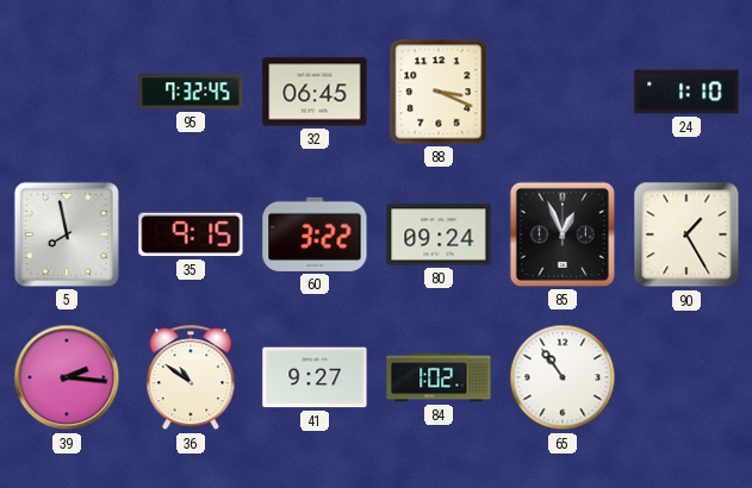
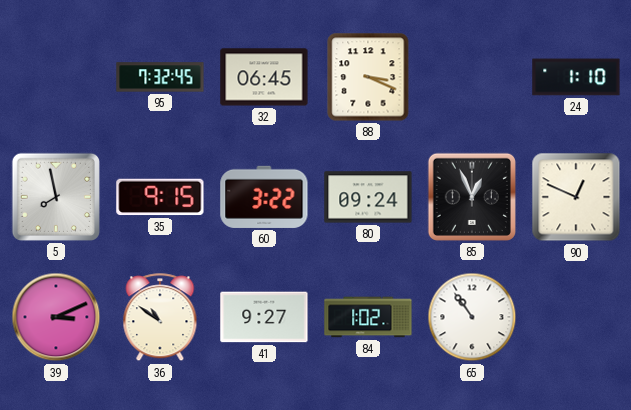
90: 1:25 -> 12:49
39: 2:16 -> 3:11
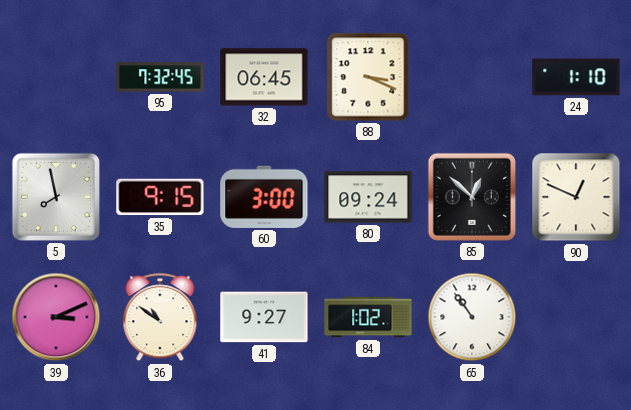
60: 3:22 -> 3:00
85: 12:56 -> 12:52
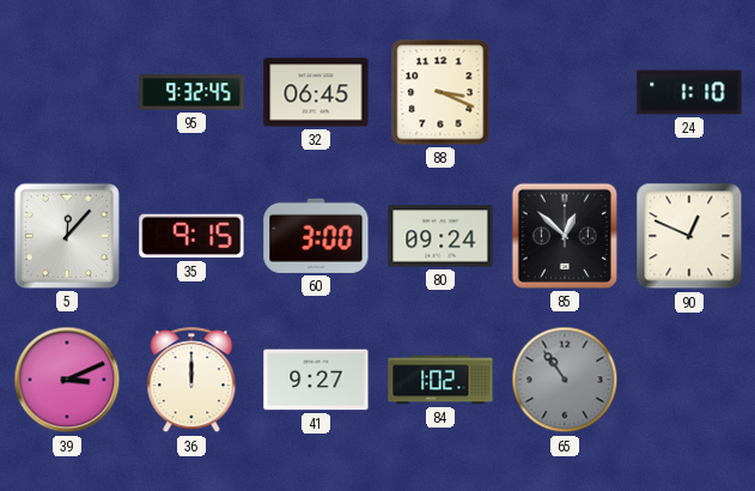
95: 7:32 -> 9:32
5: 7:58 -> 12:07
36: 10:51 -> 12:00
65 dial: white -> grey
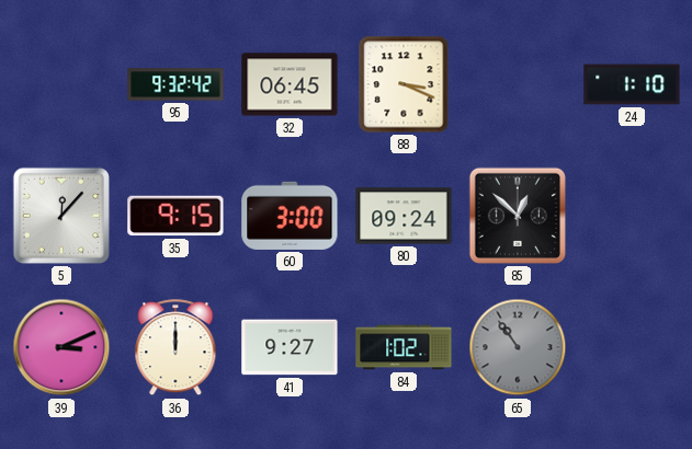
95: 9:32:45 -> 9:32:42
90: 12:49 -> none
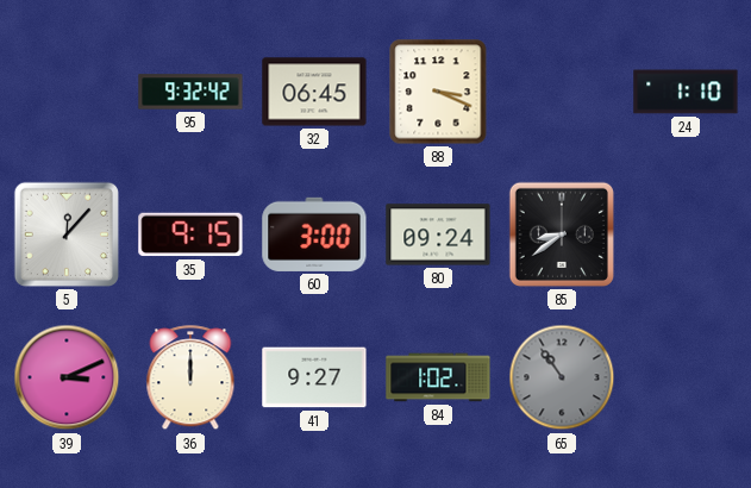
85: 12:52 -> 8:39
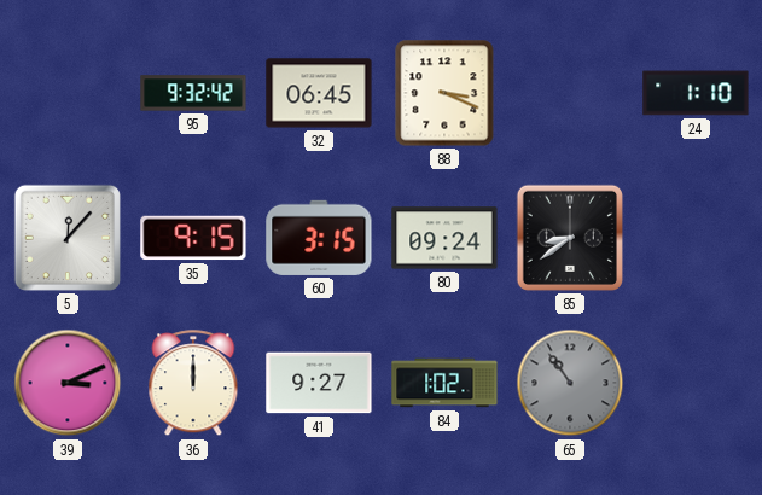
60: 3:00 -> 3:15
